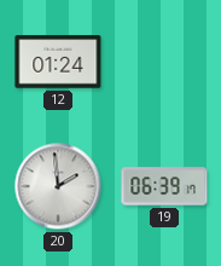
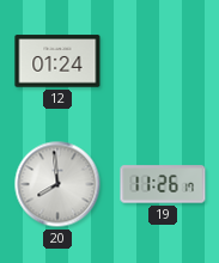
20: 1:59 -> 7:59
19: 06:39 -> 11:26
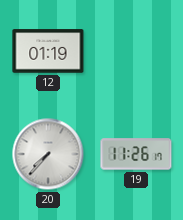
12: 01:24 -> 01:19
20: 7:59 -> 7:37
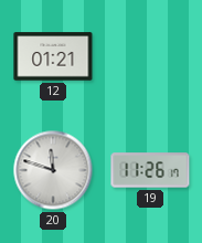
12: 01:19 -> 01:21
20: 7:37 -> 11:48
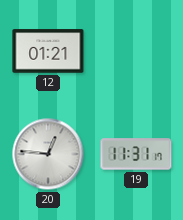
20: 11:48 -> 12:46
19: 11:26 -> 11:31
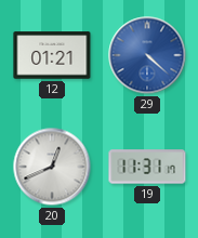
29: none -> 4:22
20: 12:46 -> 12:41
